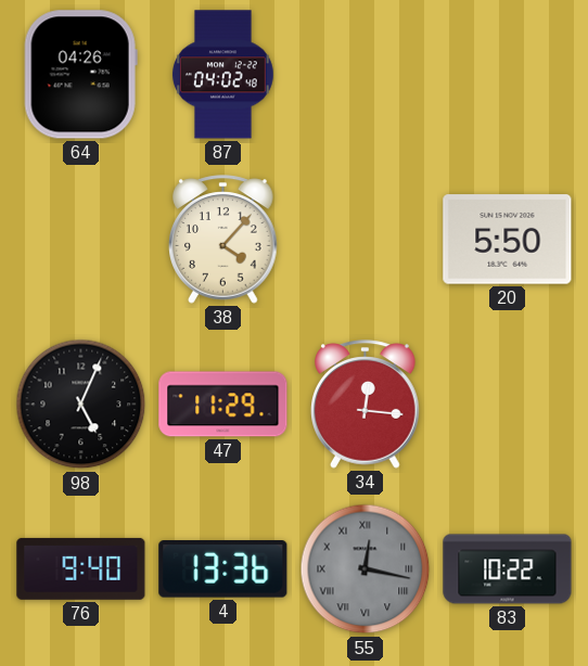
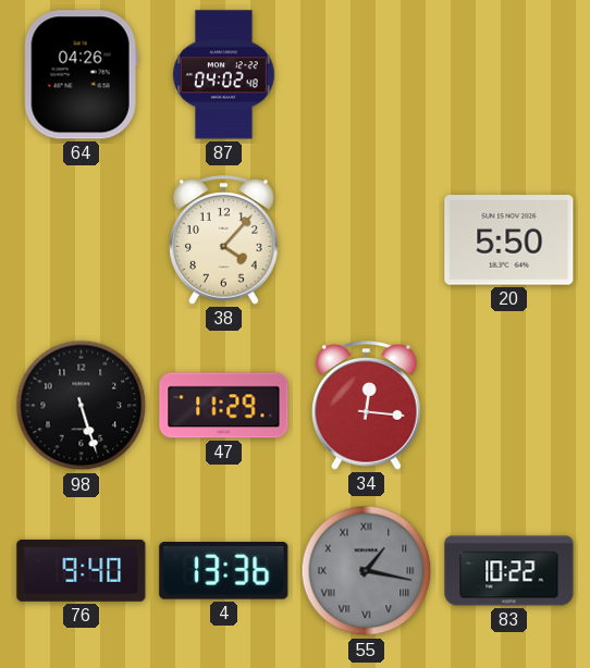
98: 5:04 -> 5:27
55: 12:17 -> 1:17
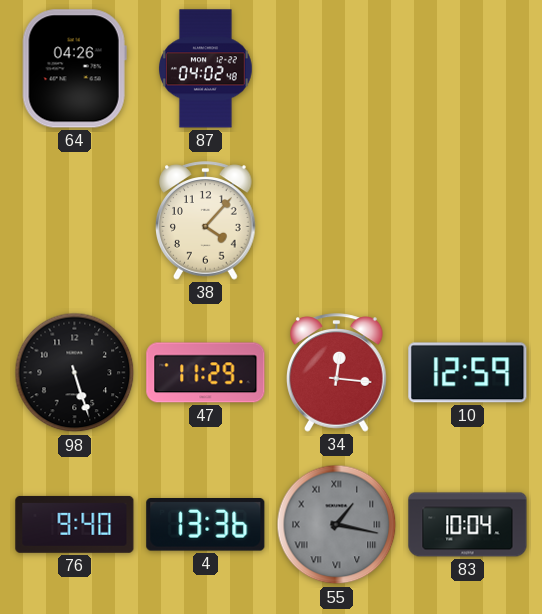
20: 5:50 -> none
10: none -> 12:59
83: 10:22 -> 10:04
